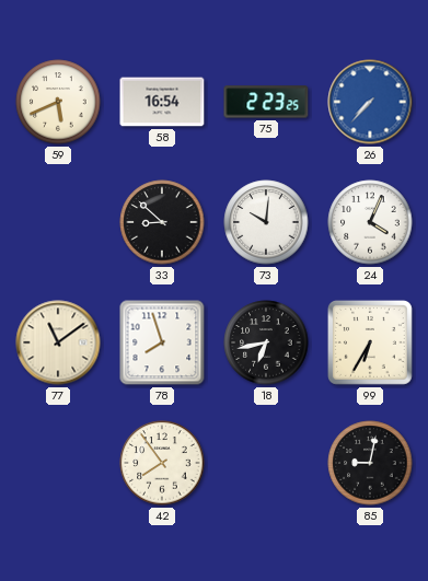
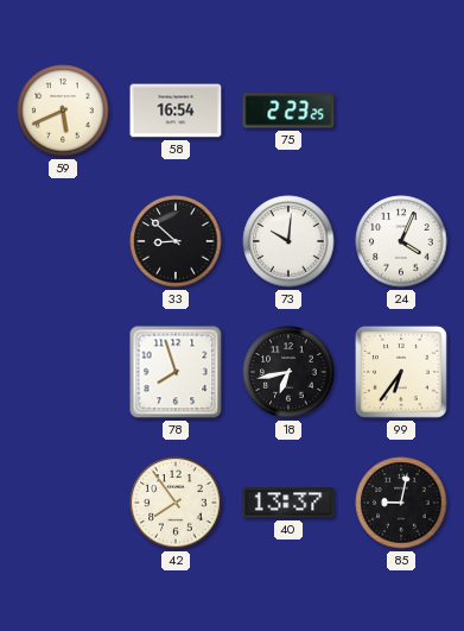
26: 7:37 -> none
77: 11:09 -> none
99: 6:35 -> 6:36
40: none -> 13:37
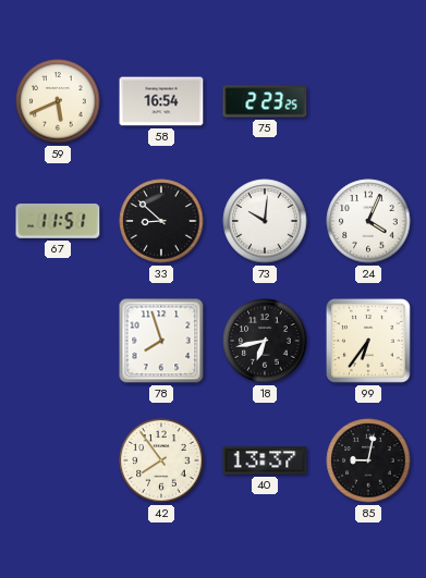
67: none -> 11:51
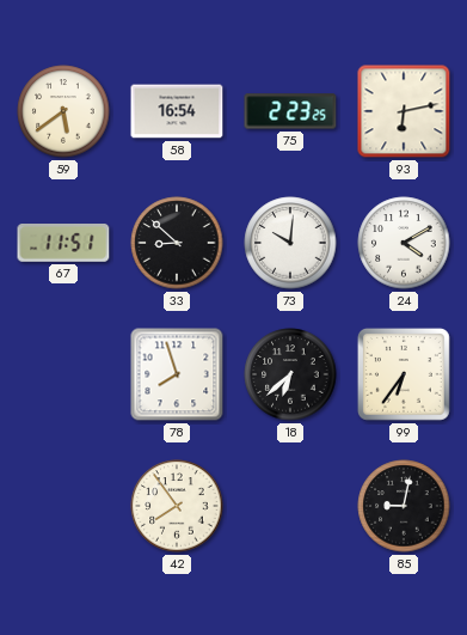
59: 5:41 -> 5:39
93: none -> 6:13
24: 4:04 -> 4:10
18: 6:43 -> 6:38
40: 13:37 -> none
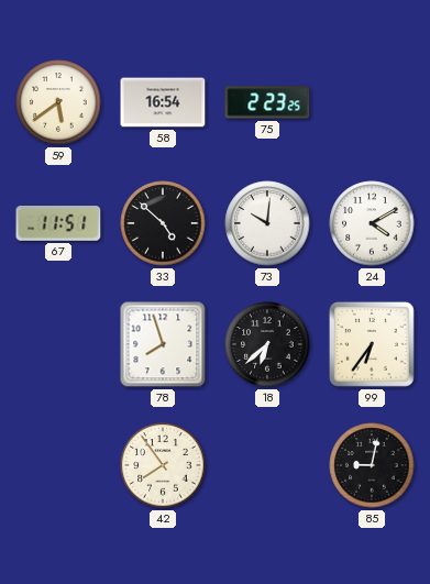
93: 6:13 -> none
33: 8:52 -> 4:52
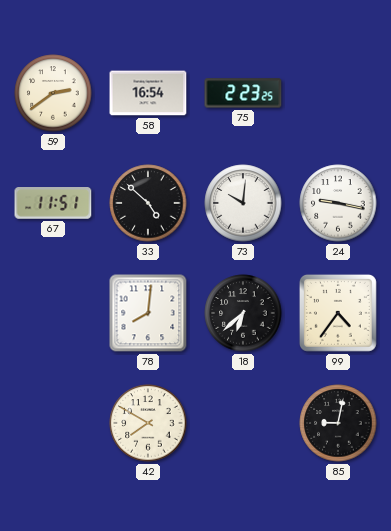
59: 5:39 -> 2:39
24: 4:10 -> 9:17
78: 7:57 -> 8:01
99: 6:36 -> 4:36
42: 7:54 -> 7:50
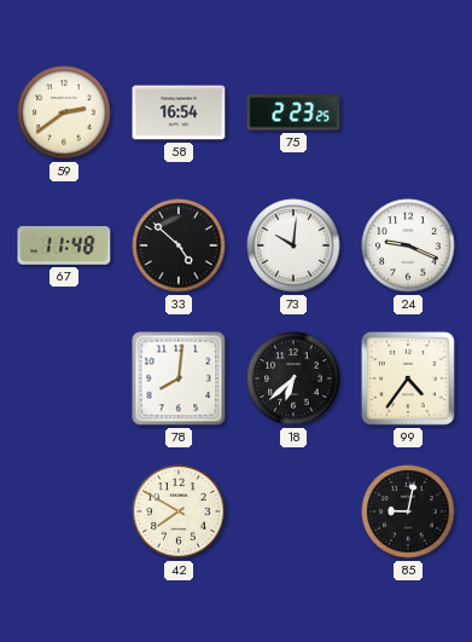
67: 11:51 -> 11:48
24: 9:17 -> 9:19
